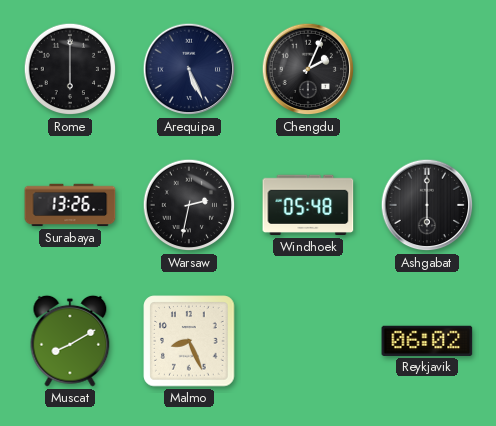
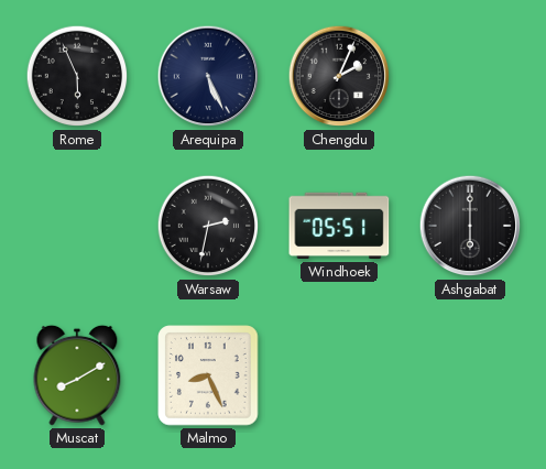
Rome: 6:00 -> 5:56
Surabaya: 13:26 -> none
Windhoek: 05:48 -> 05:51
Reykjavik: 06:02 -> none
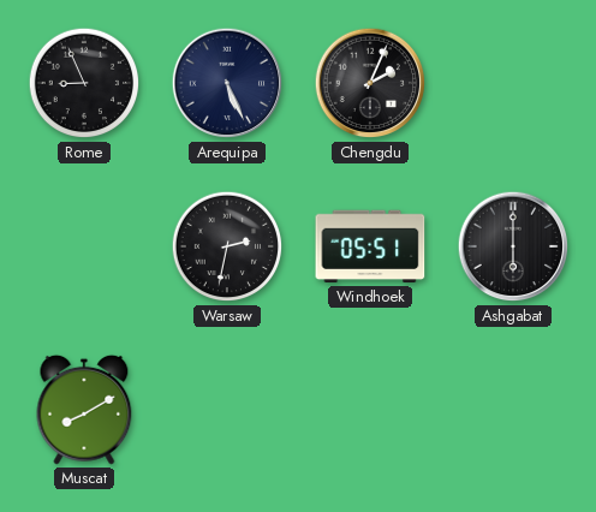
Rome: 5:56 -> 8:56
Malmo: 8:26 -> none
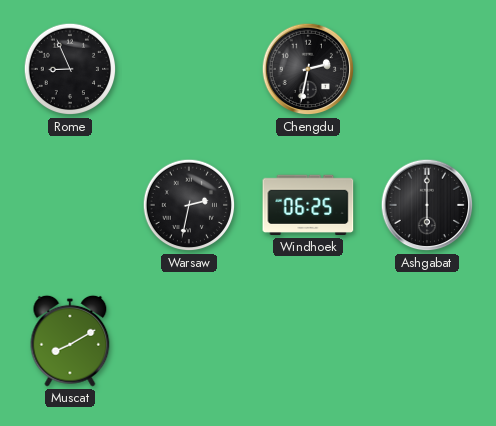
Arequipa: 5:26 -> none
Chengdu: 2:04 -> 2:32
Windhoek: 05:51 -> 06:25
